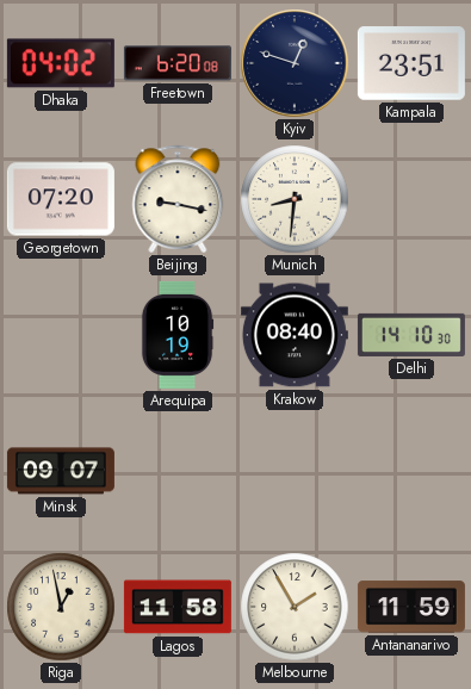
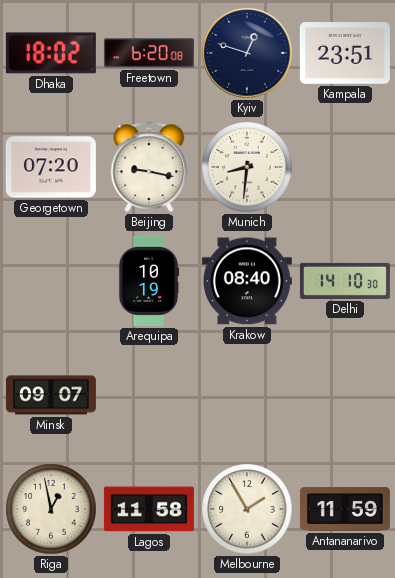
Dhaka: 04:02 -> 18:02
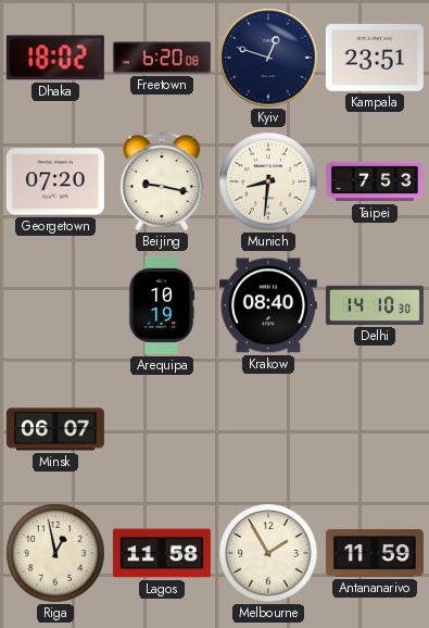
Taipei: none -> 7:53
Minsk: 09:07 -> 06:07
